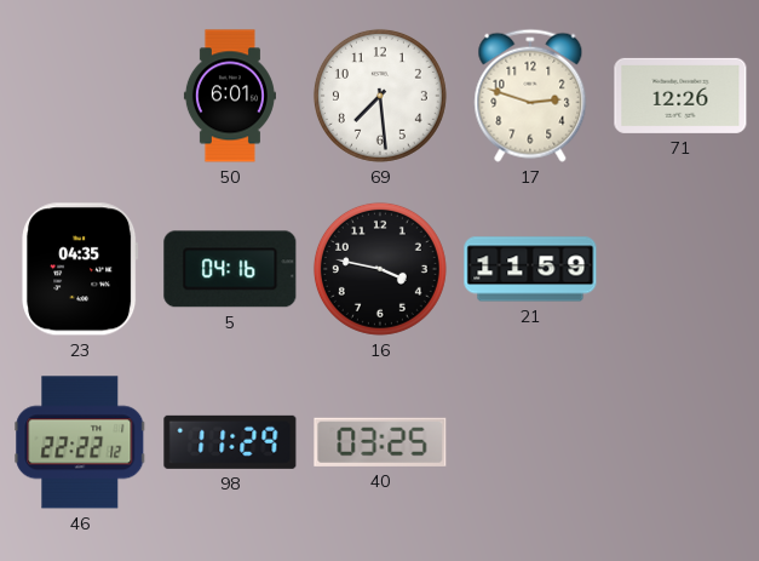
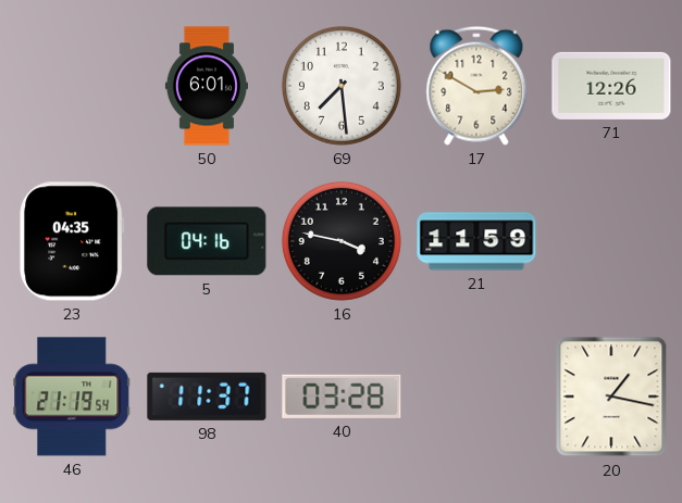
17: 2:48 -> 2:50
46: 22:22 -> 21:19
98: 11:29 -> 11:37
40: 03:25 -> 03:28
20: none -> 1:17
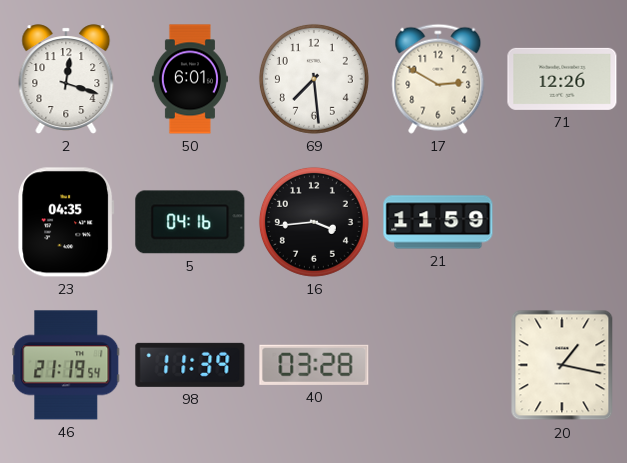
2: none -> 12:18
16: 3:47 -> 3:44
98: 11:37 -> 11:39
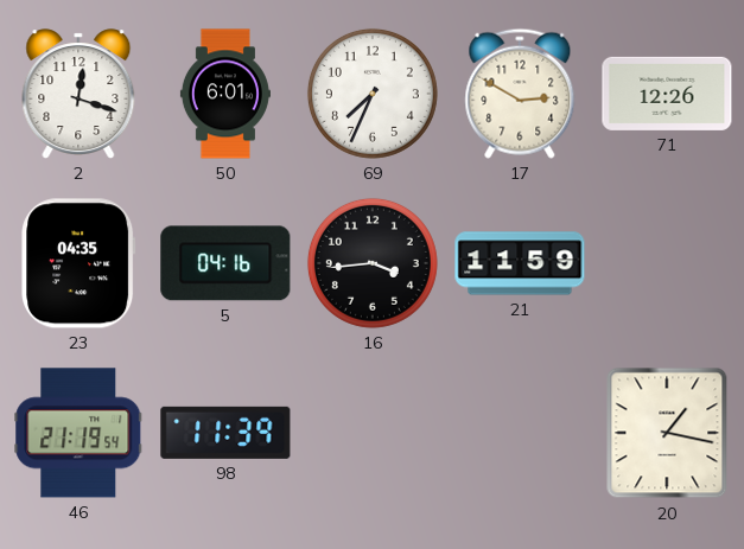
69: 7:29 -> 7:34
40: 03:28 -> none
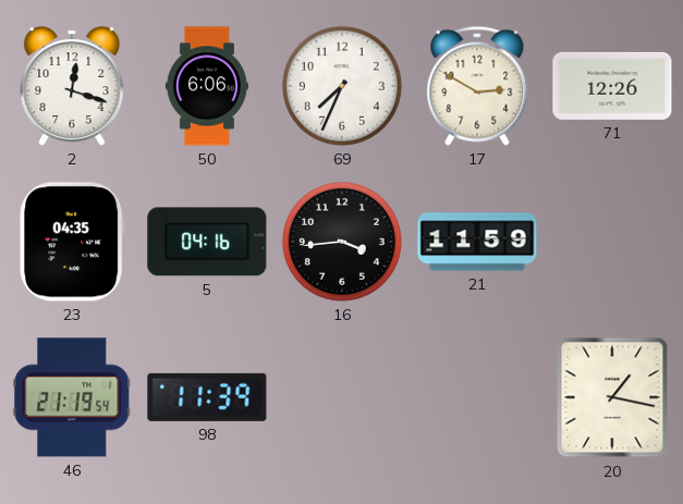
50: 6:01 -> 6:06
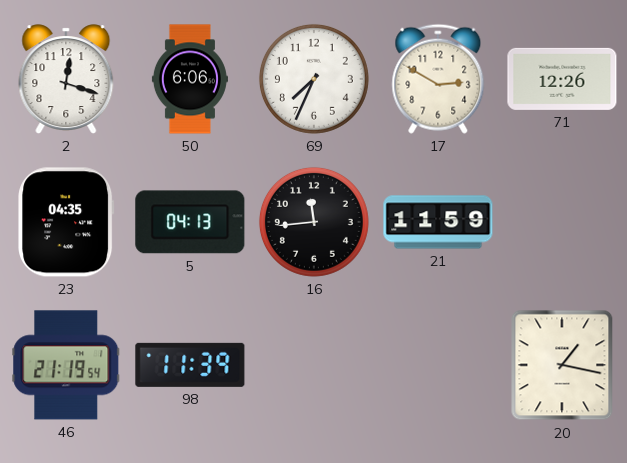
5: 04:16 -> 04:13
16: 3:44 -> 11:44
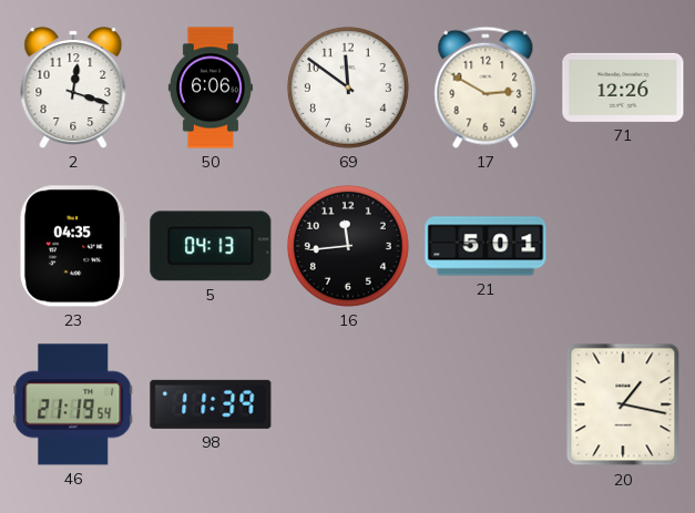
69: 7:34 -> 11:51
21: 11:59 -> 5:01
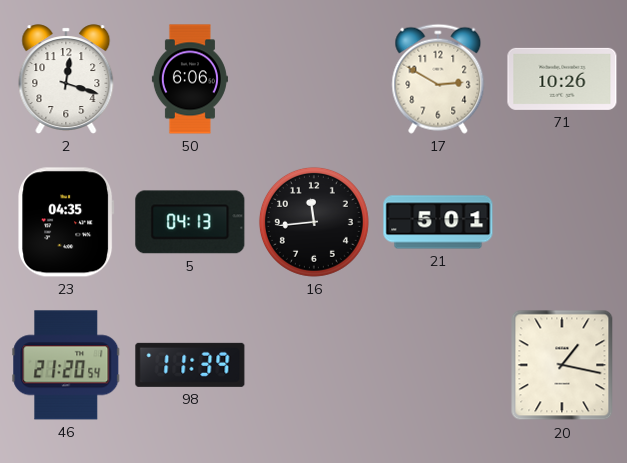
69: 11:51 -> none
71: 12:26 -> 10:26
46: 21:19 -> 21:20
